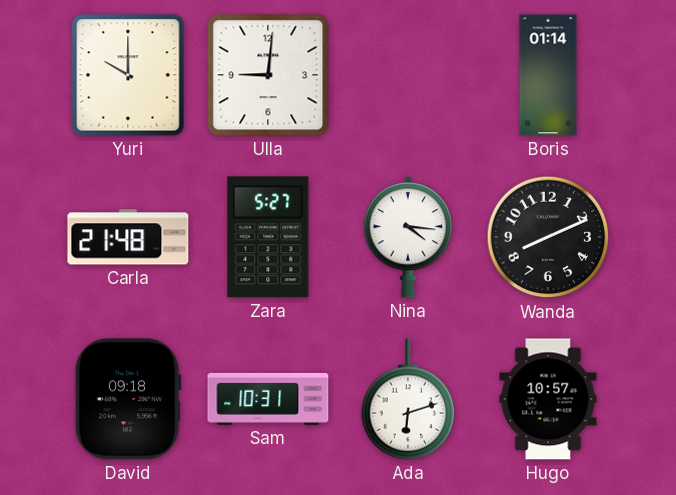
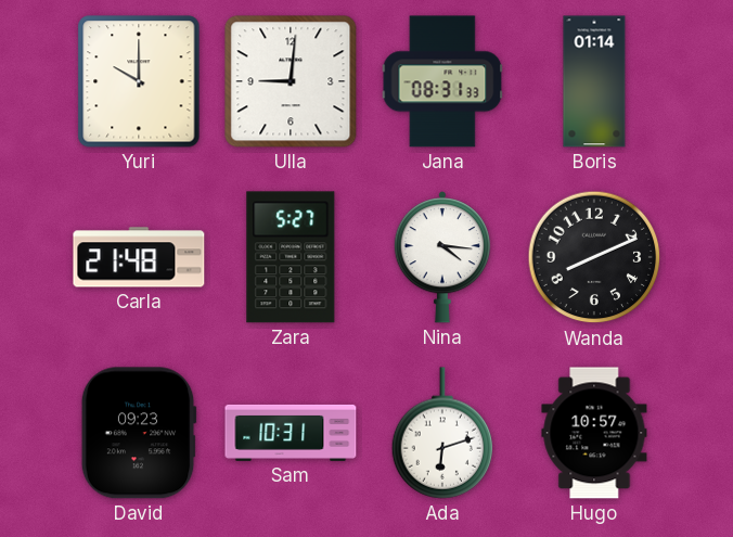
Jana: none -> 08:31
David: 09:18 -> 09:23
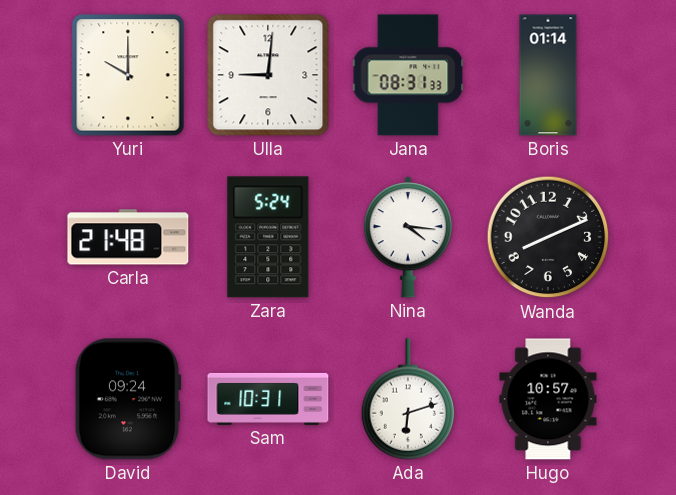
Zara: 5:27 -> 5:24
David: 09:23 -> 09:24
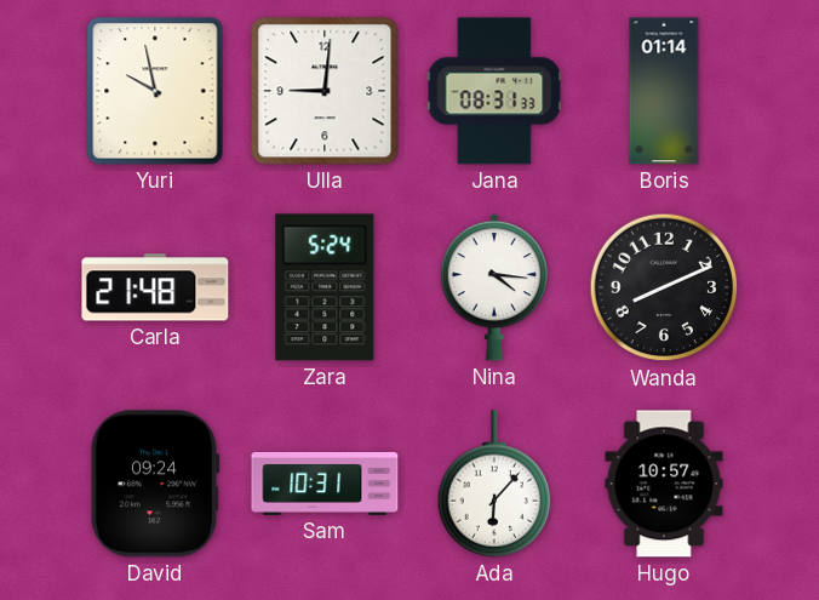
Yuri: 10:00 -> 9:58
Ada: 6:12 -> 6:07
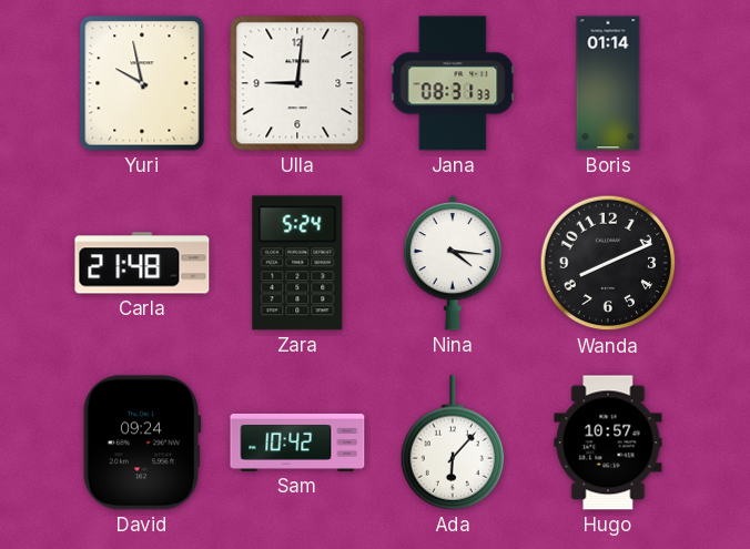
Sam: 10:31 -> 10:42
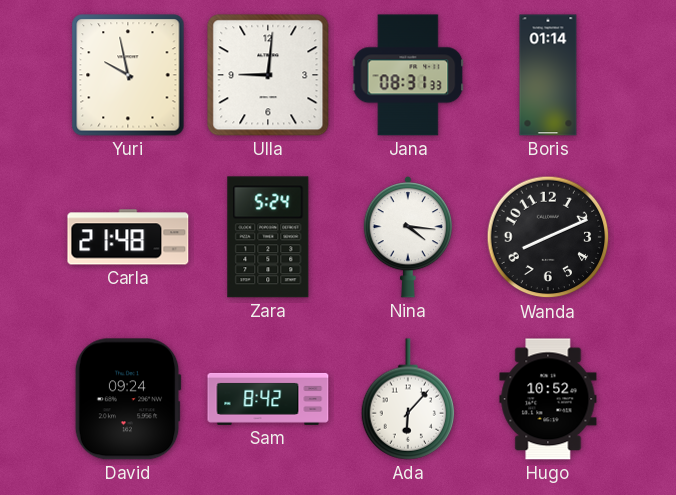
Sam: 10:42 -> 8:42
Hugo: 10:57 -> 10:52
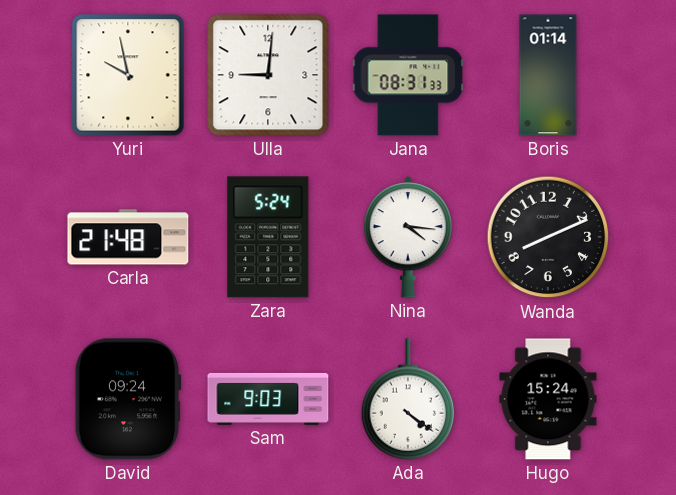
Sam: 8:42 -> 9:03
Ada: 6:07 -> 4:21
Hugo: 10:52 -> 15:24
